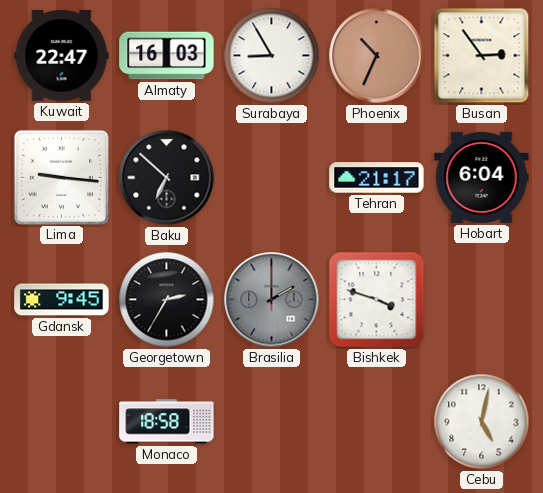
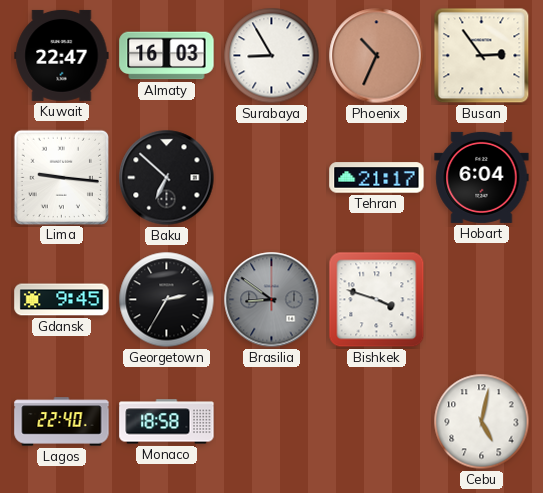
Brasilia: 2:00 -> 8:51
Lagos: none -> 22:40
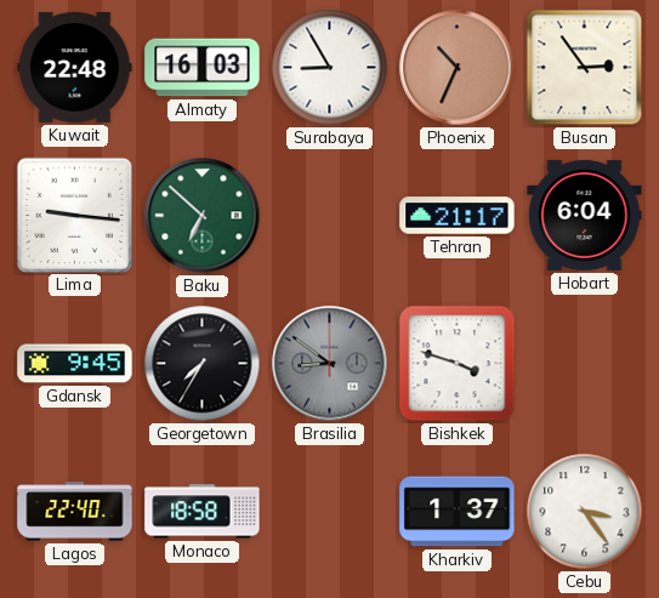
Kuwait: 22:47 -> 22:48
Baku dial: black -> green
Georgetown: 2:35 -> 7:35
Kharkiv: none -> 1:37
Cebu: 5:02 -> 3:24
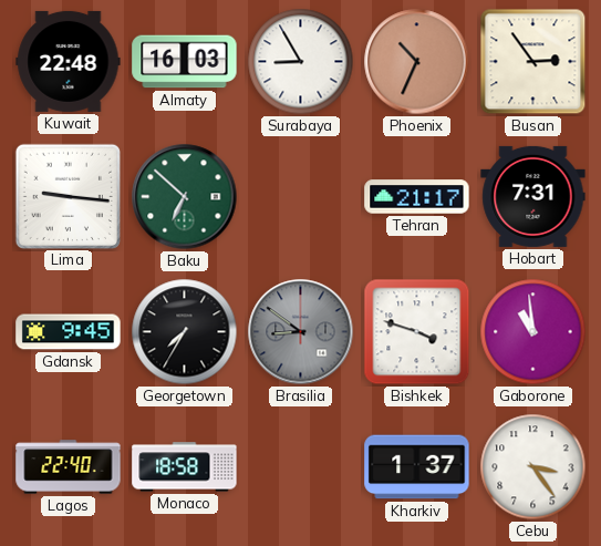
Hobart: 6:04 -> 7:31
Gaborone: none -> 10:59
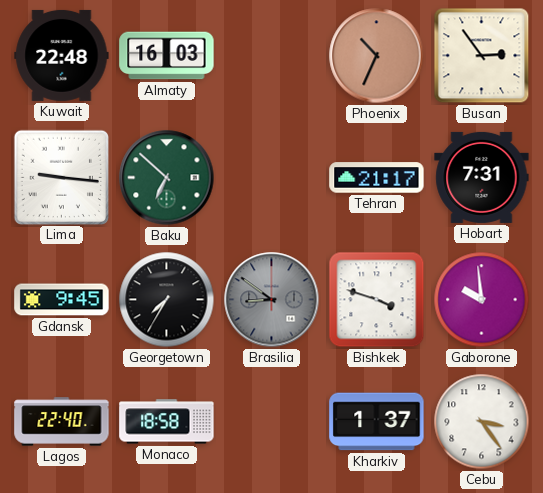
Surabaya: 8:55 -> none
Gaborone: 10:59 -> 9:59
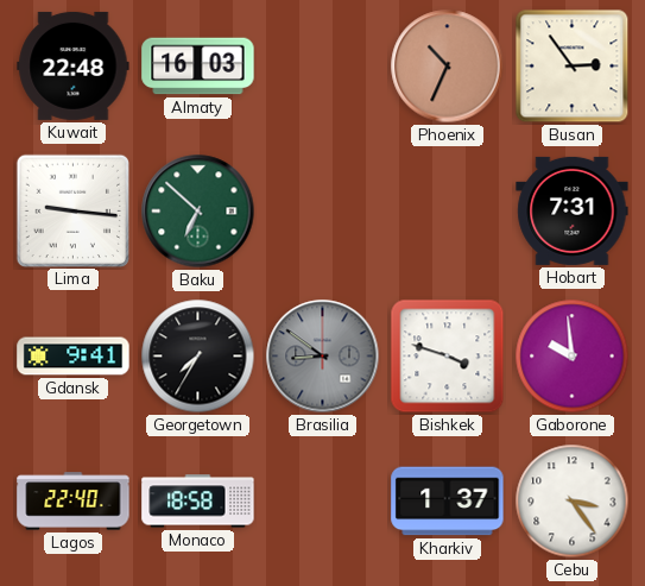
Tehran: 21:17 -> none
Gdansk: 9:45 -> 9:41
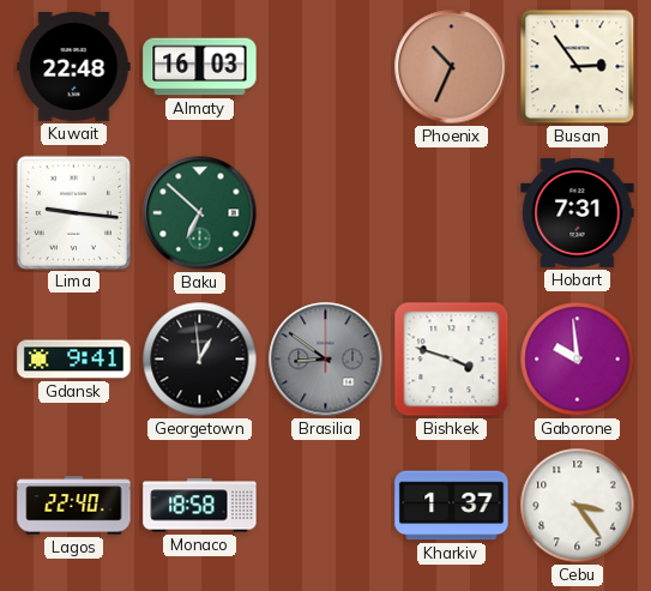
Georgetown: 7:35 -> 12:59
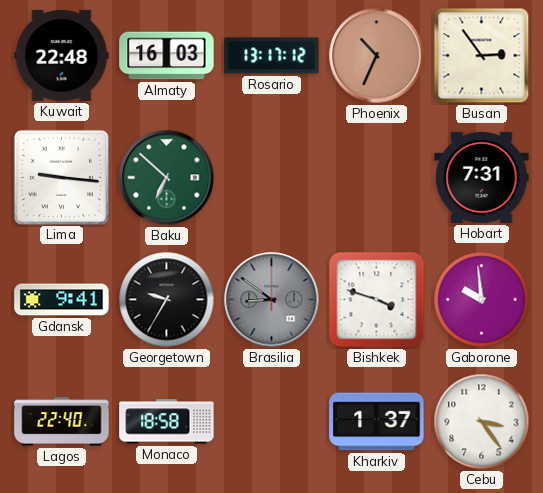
Rosario: none -> 13:17
Georgetown: 12:59 -> 9:35
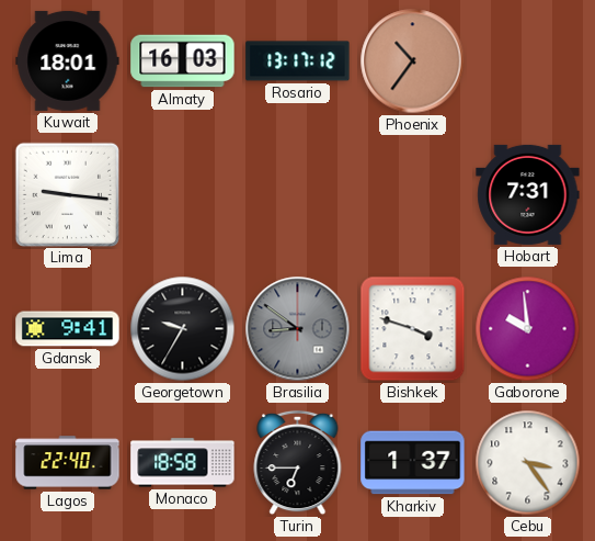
Kuwait: 22:48 -> 18:01
Phoenix: 10:34 -> 10:36
Busan: 2:54 -> none
Baku: 6:52 -> none
Turin: none -> 6:45
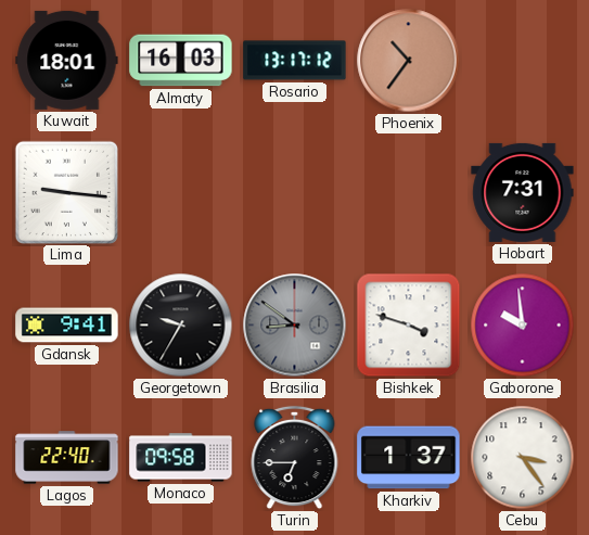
Monaco: 18:58 -> 09:58
